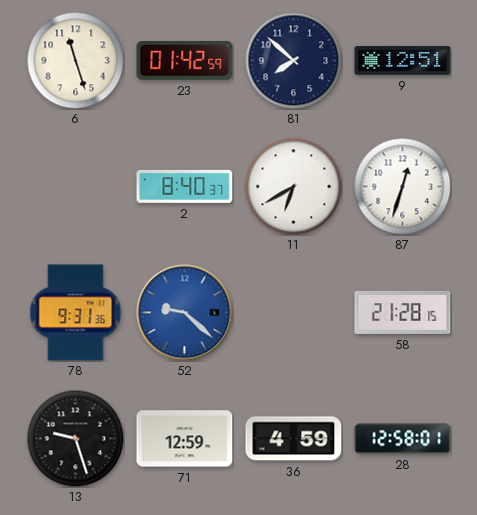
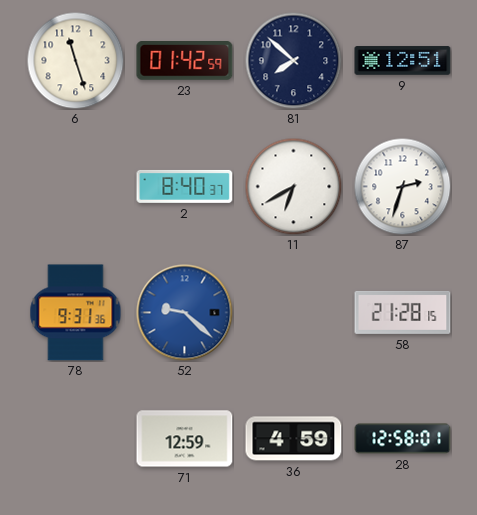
87: 12:33 -> 2:33
13: 9:27 -> none
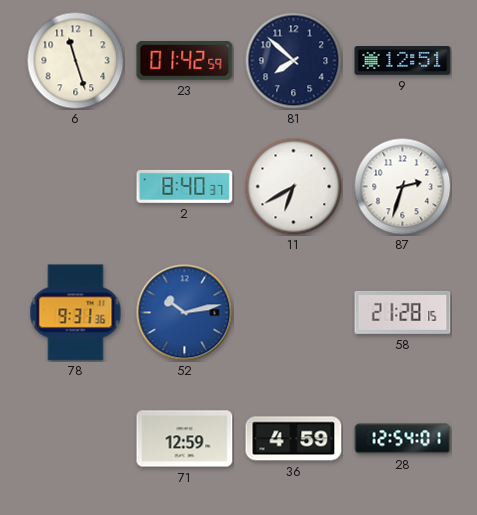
52: 9:22 -> 10:13
28: 12:58 -> 12:54
